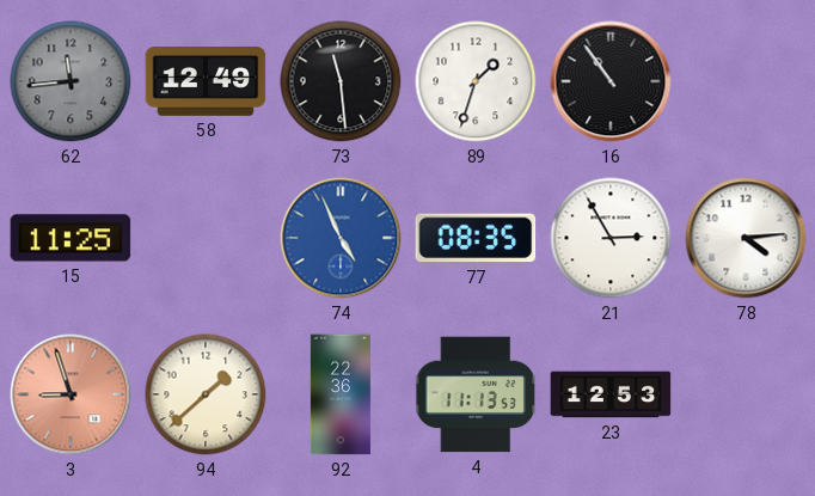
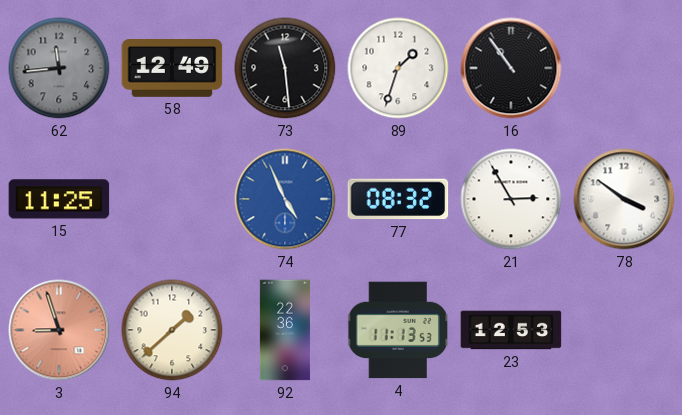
77: 08:35 -> 08:32
78: 4:14 -> 3:51
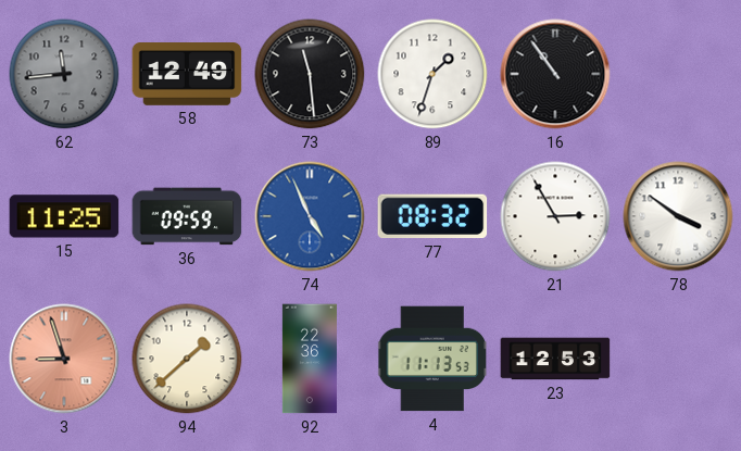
36: none -> 09:59
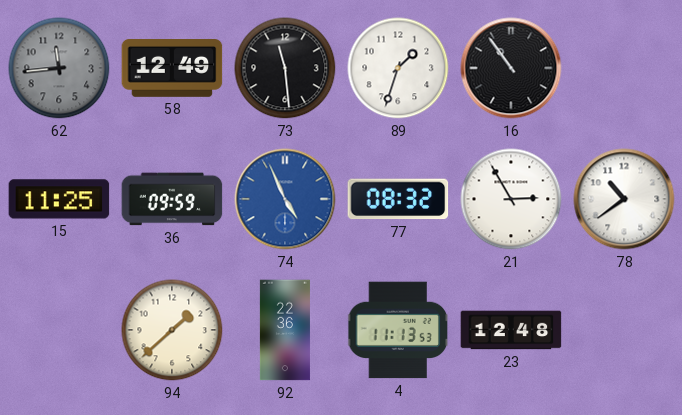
78: 3:51 -> 10:39
3: 8:57 -> none
23: 12:53 -> 12:48
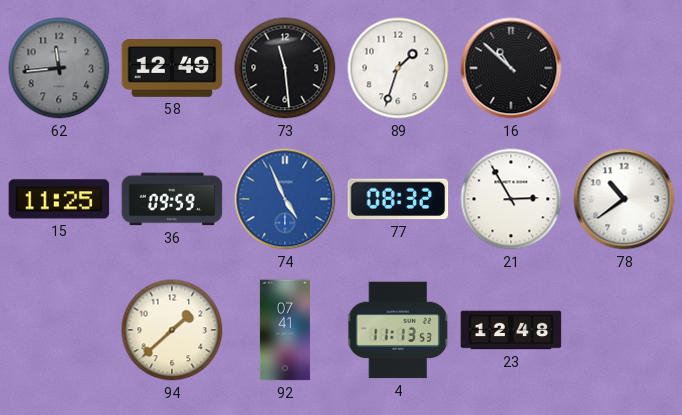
16: 10:54 -> 10:52
92: 22:36 -> 07:41
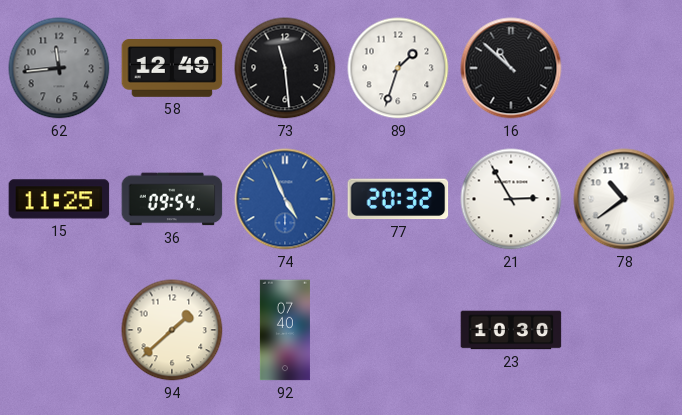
36: 09:59 -> 09:54
77: 08:32 -> 20:32
92: 07:41 -> 07:40
4: 11:13 -> none
23: 12:48 -> 10:30
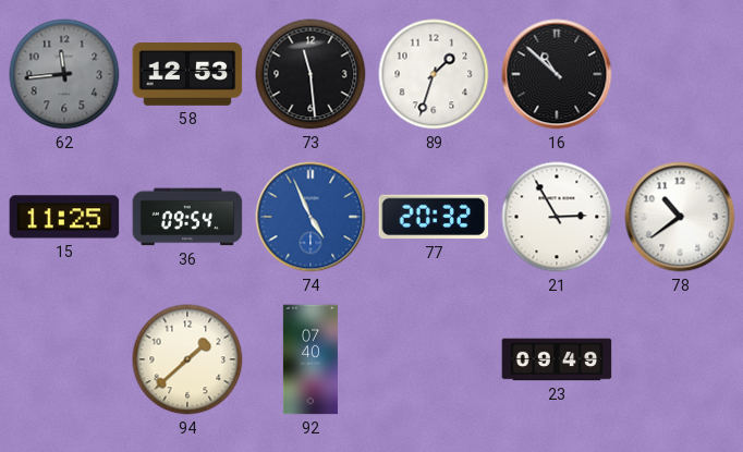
58: 12:49 -> 12:53
23: 10:30 -> 09:49
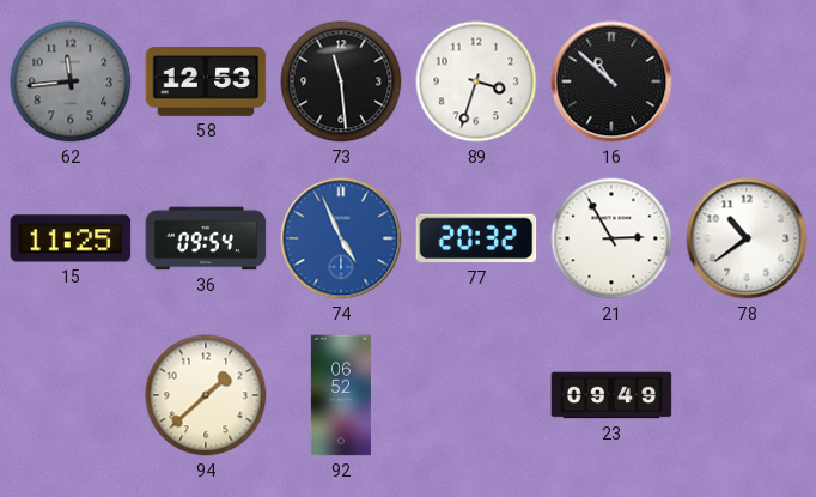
89: 1:33 -> 3:33
92: 07:40 -> 06:52
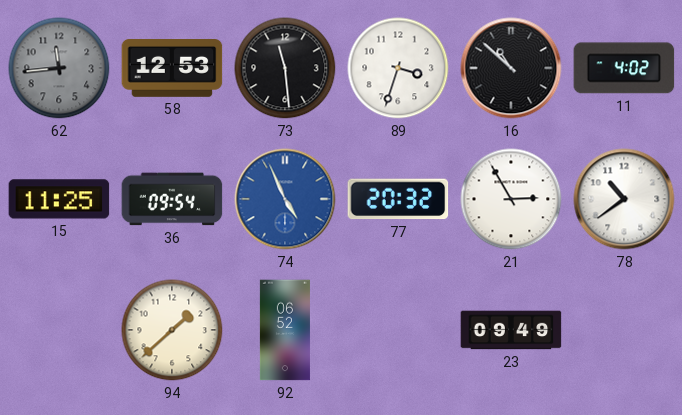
11: none -> 4:02
